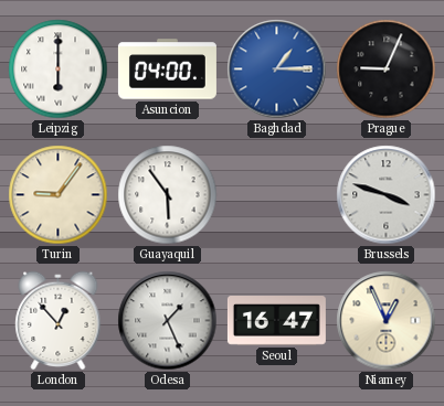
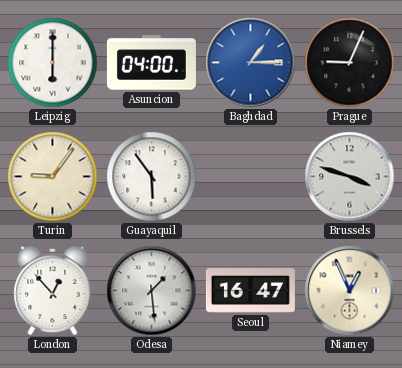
Odesa: 1:26 -> 1:29
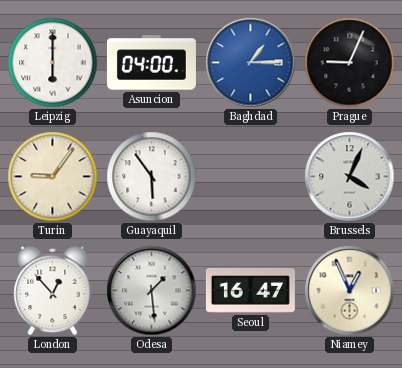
Brussels: 3:48 -> 4:04
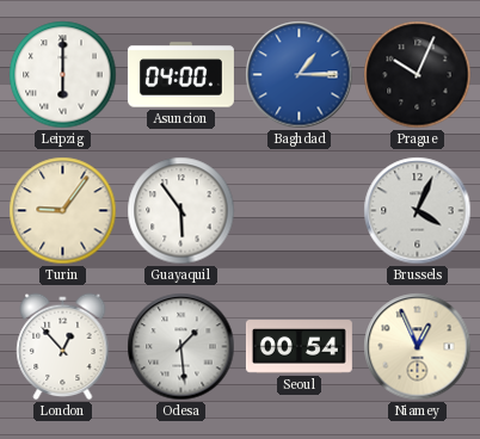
Prague: 9:04 -> 10:04
Seoul: 16:47 -> 00:54
